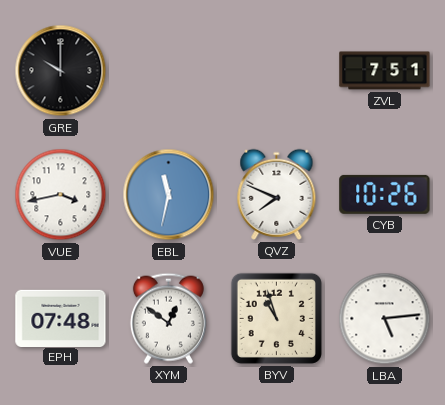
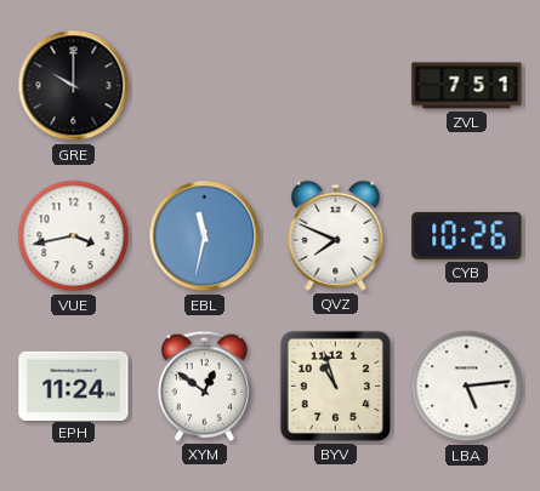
EPH: 07:48 -> 11:24
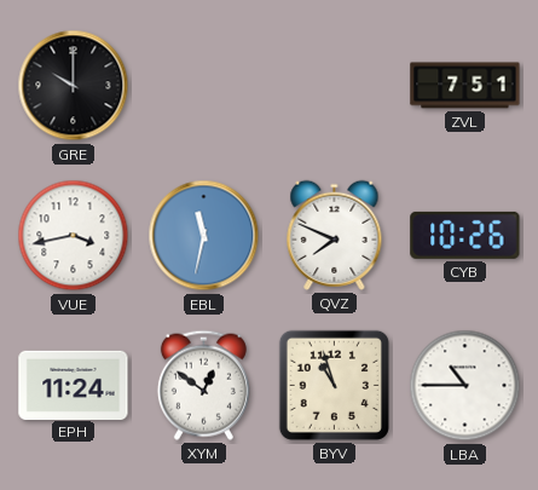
LBA: 5:14 -> 10:45
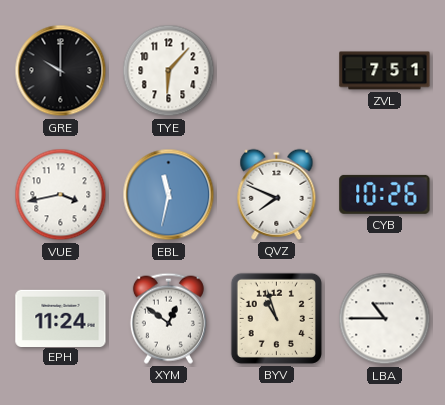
TYE: none -> 6:07
